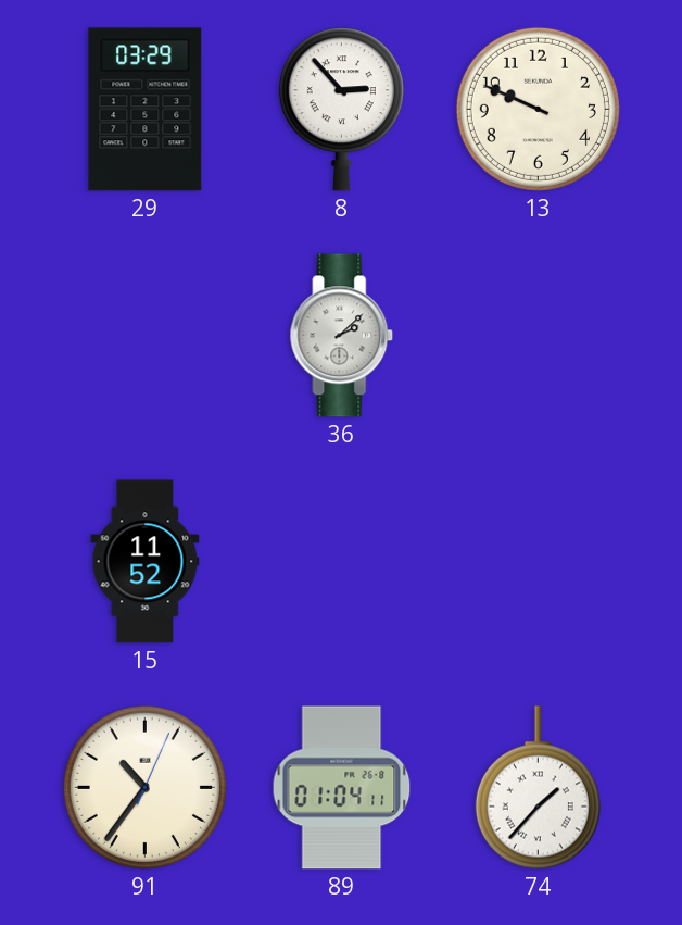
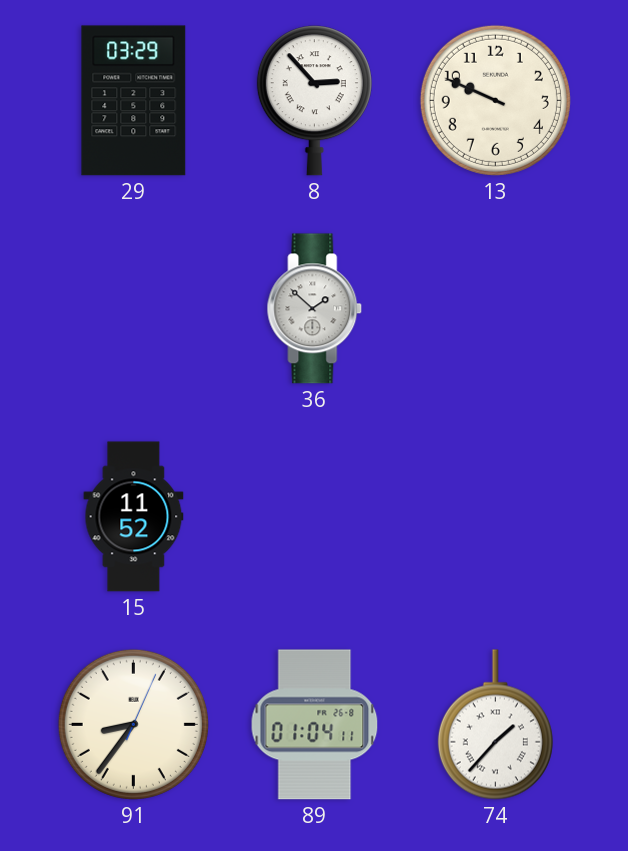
36: 2:08 -> 1:52
91: 10:36 -> 8:36
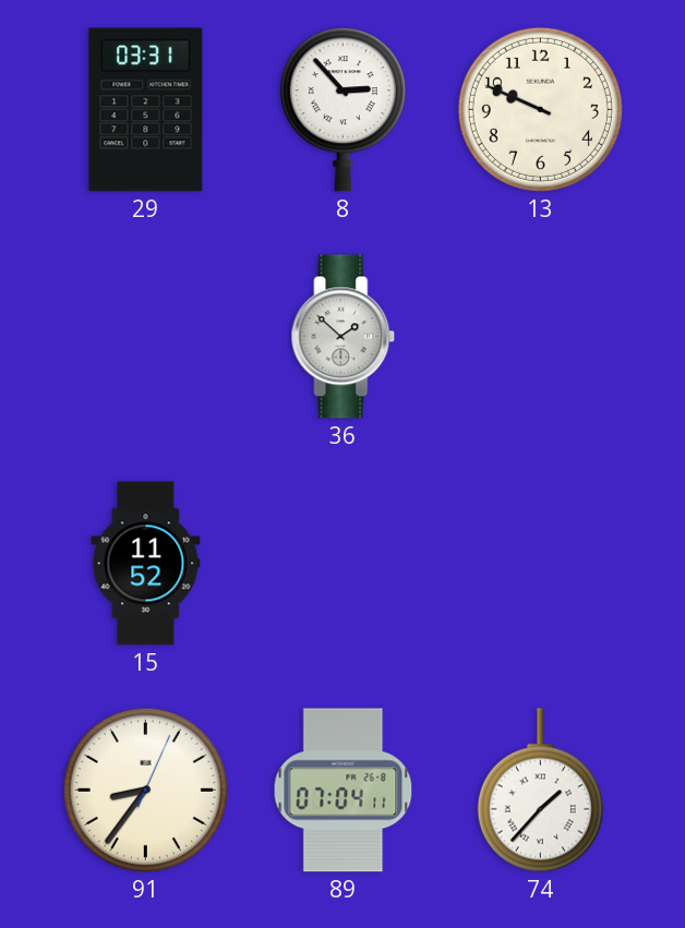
29: 03:29 -> 03:31
89: 01:04 -> 07:04
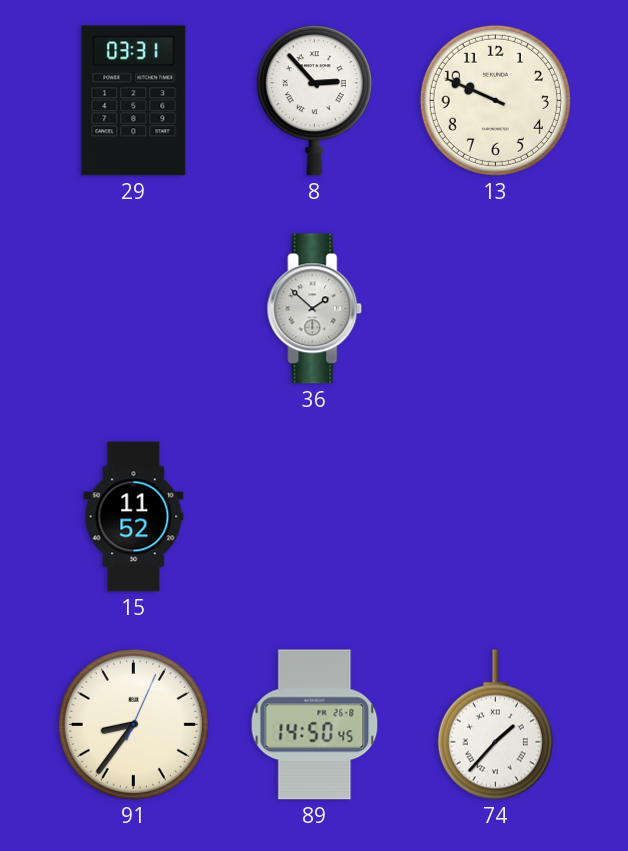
89: 07:04 -> 14:50
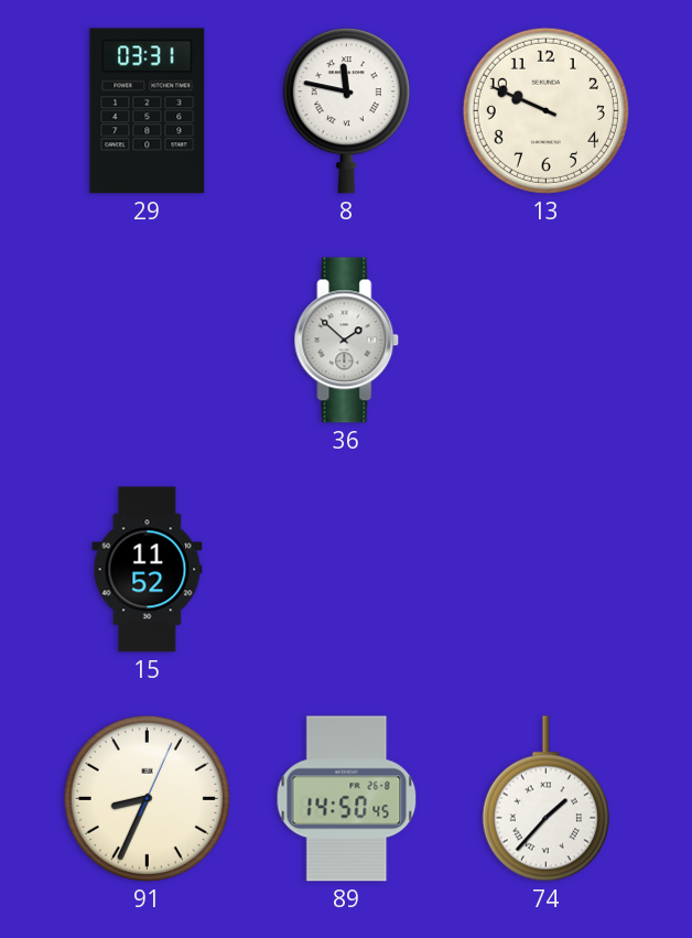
8: 2:53 -> 11:47
91: 8:36 -> 8:34
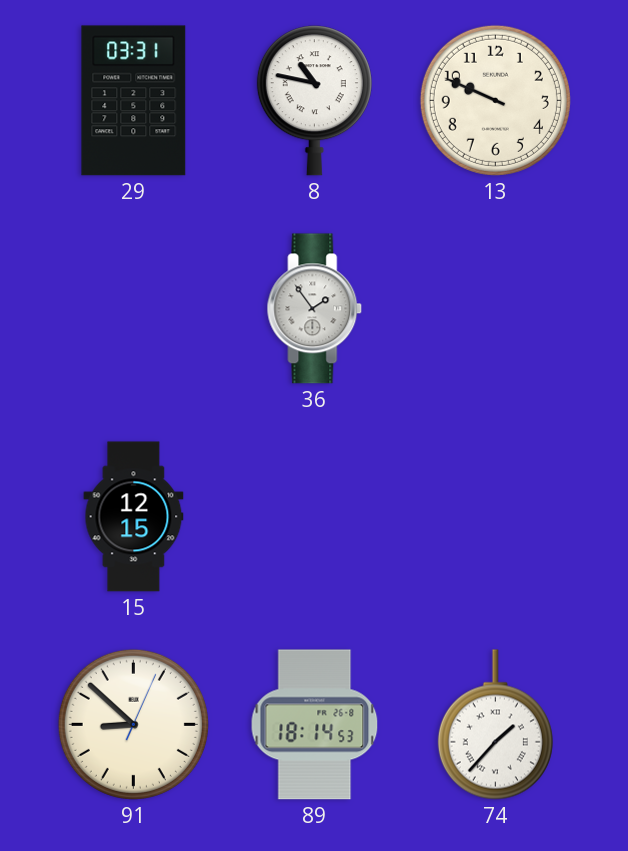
8: 11:47 -> 10:47
36: 1:52 -> 1:54
15: 11:52 -> 12:15
91: 8:34 -> 8:52
89: 14:50 -> 18:14
